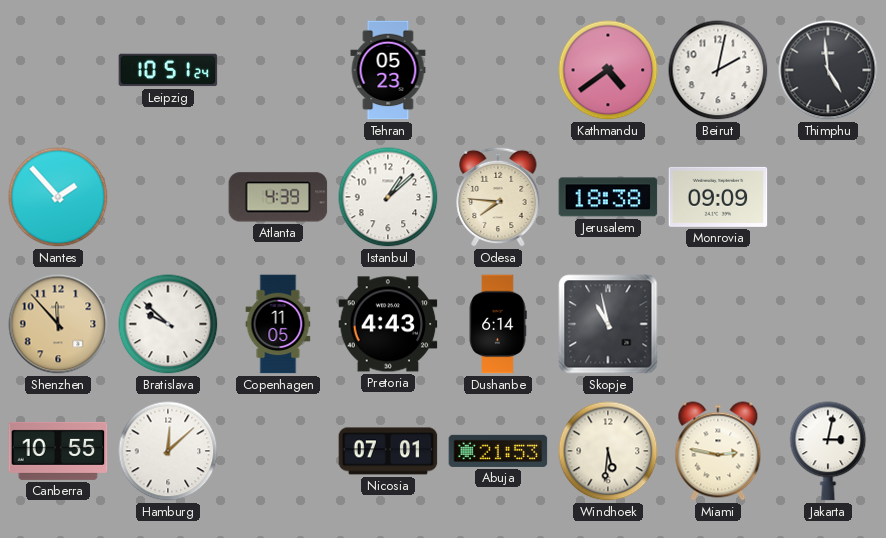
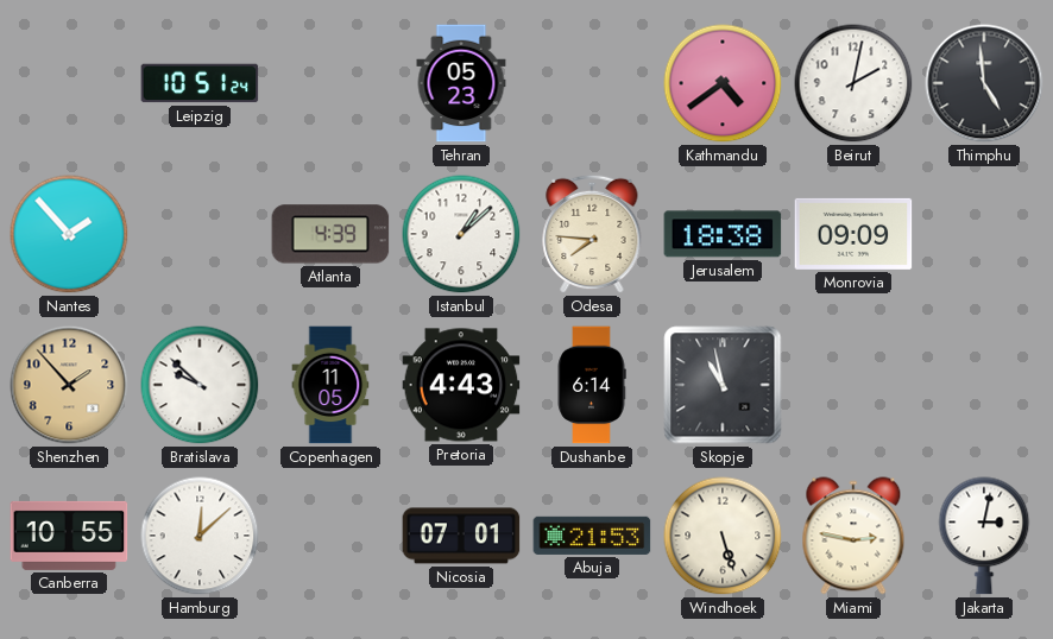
Shenzhen: 11:53 -> 1:53
Windhoek: 5:31 -> 5:27
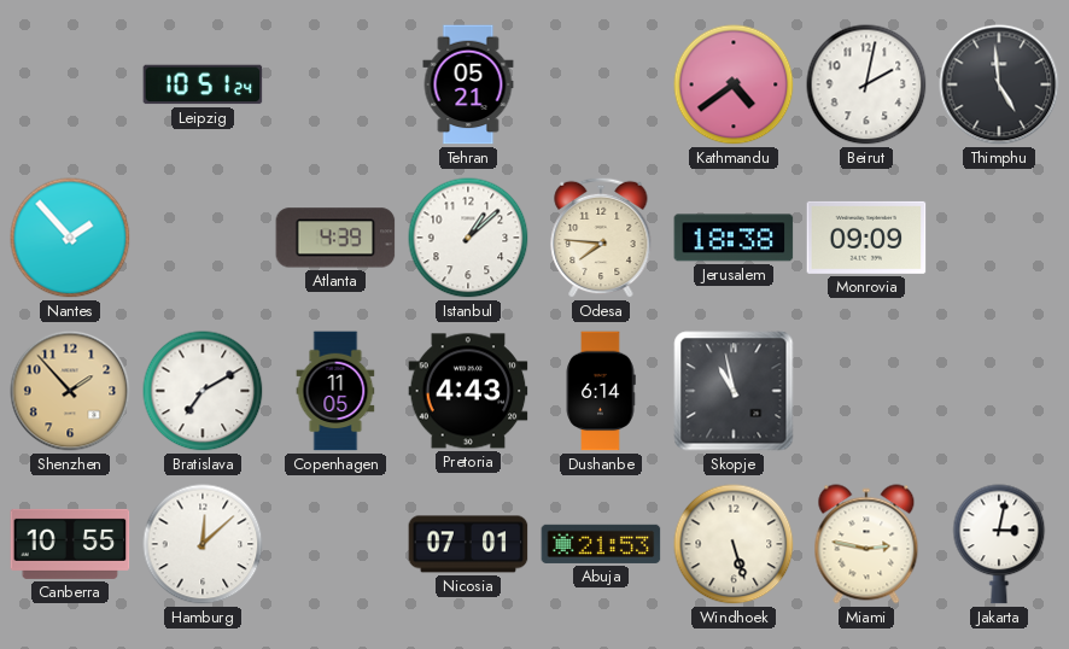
Tehran: 05:23 -> 05:21
Bratislava: 9:52 -> 7:10
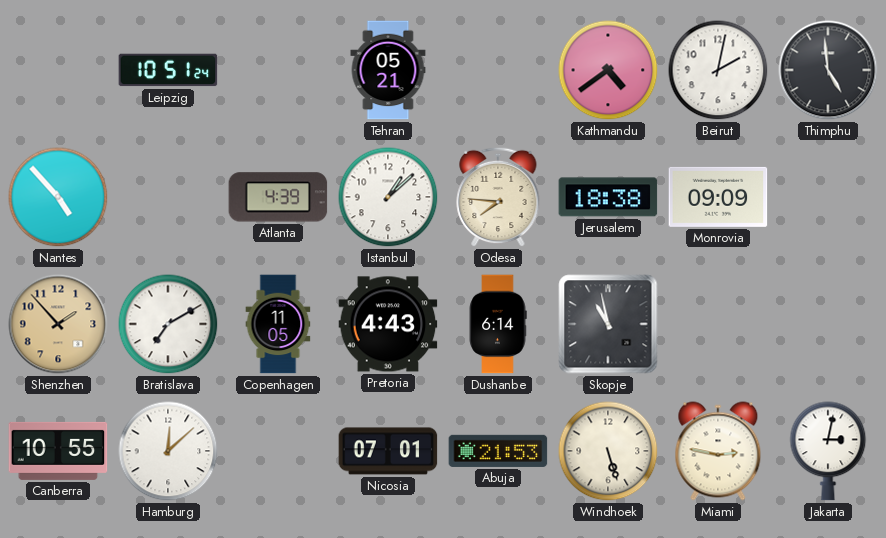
Nantes: 1:53 -> 4:53
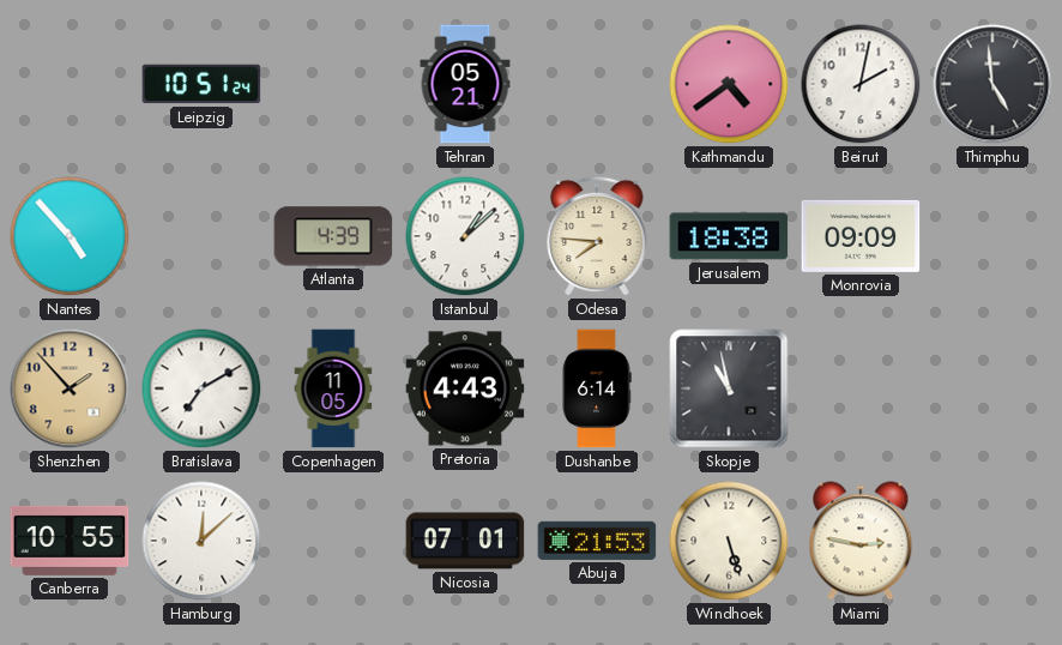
Jakarta: 3:02 -> none
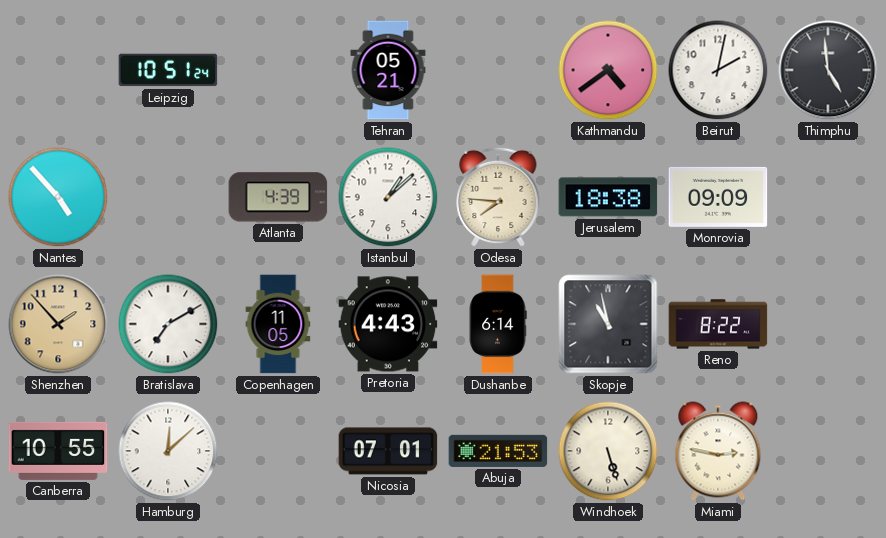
Reno: none -> 8:22
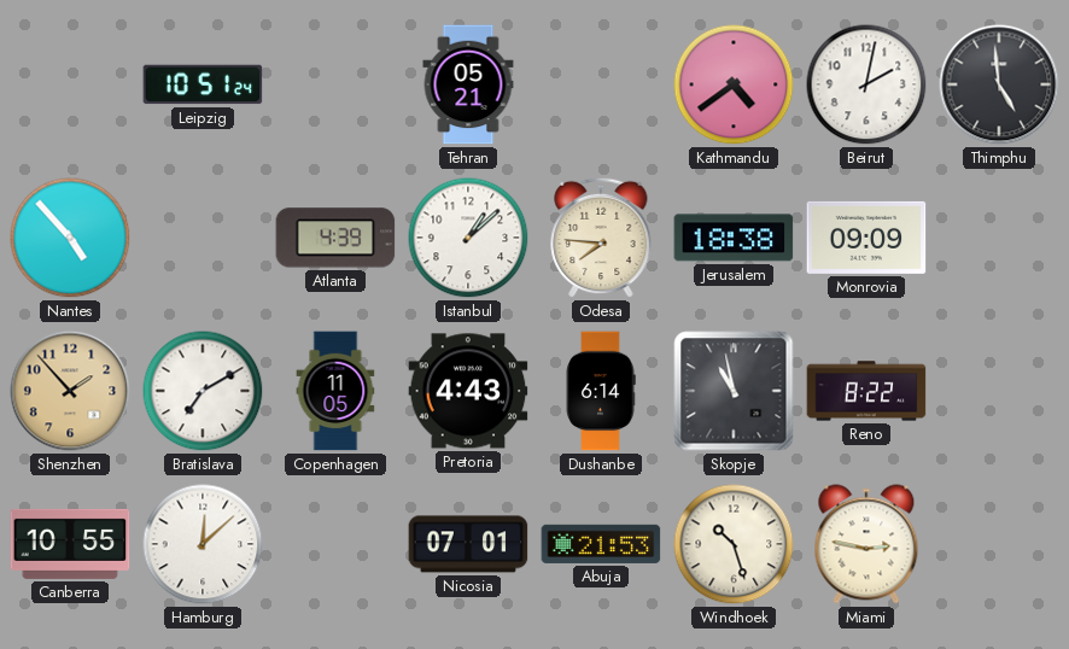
Windhoek: 5:27 -> 10:27
